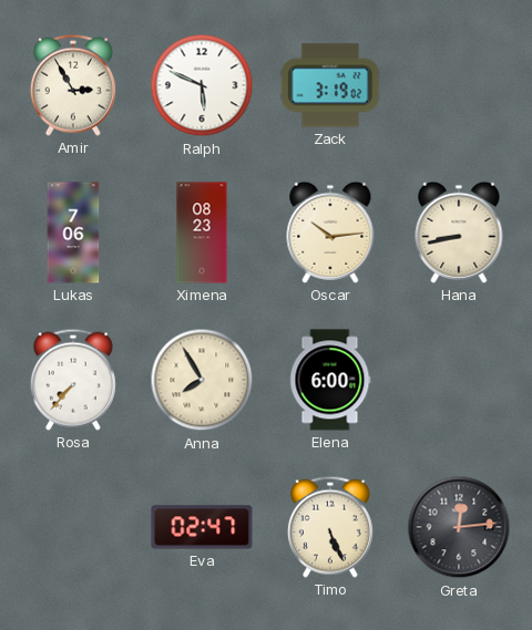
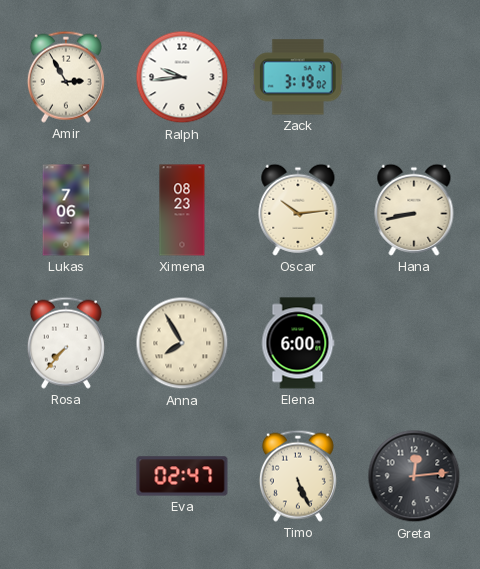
Ralph: 5:49 -> 9:44
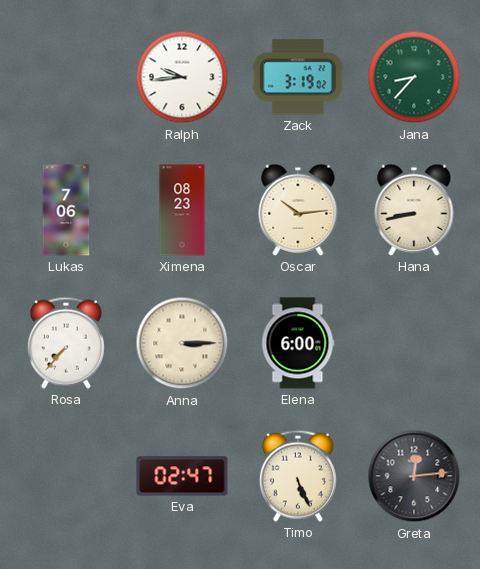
Amir: 2:55 -> none
Jana: none -> 8:37
Anna: 7:55 -> 3:15
